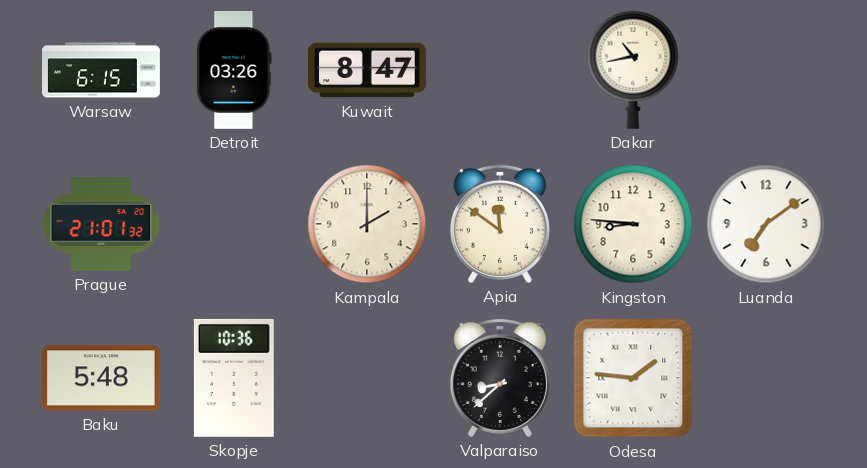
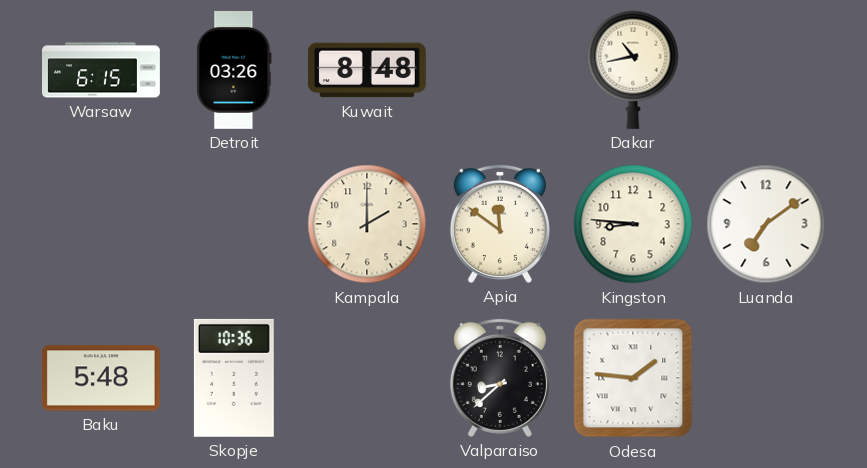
Kuwait: 8:47 -> 8:48
Prague: 21:01 -> none
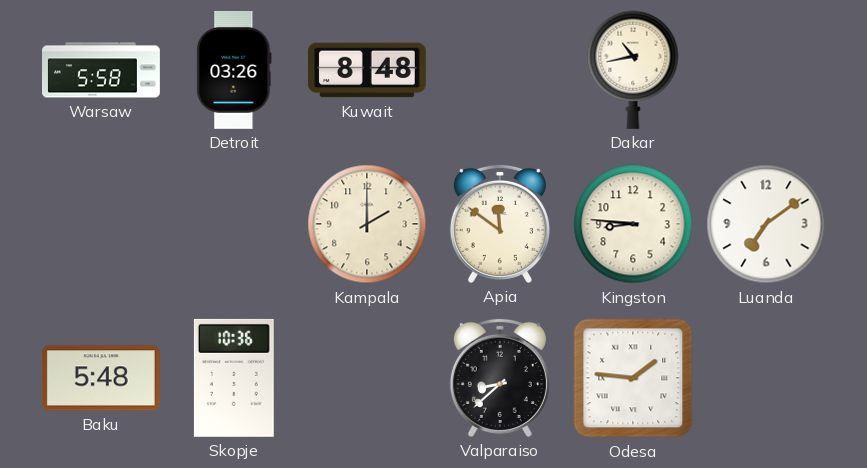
Warsaw: 6:15 -> 5:58
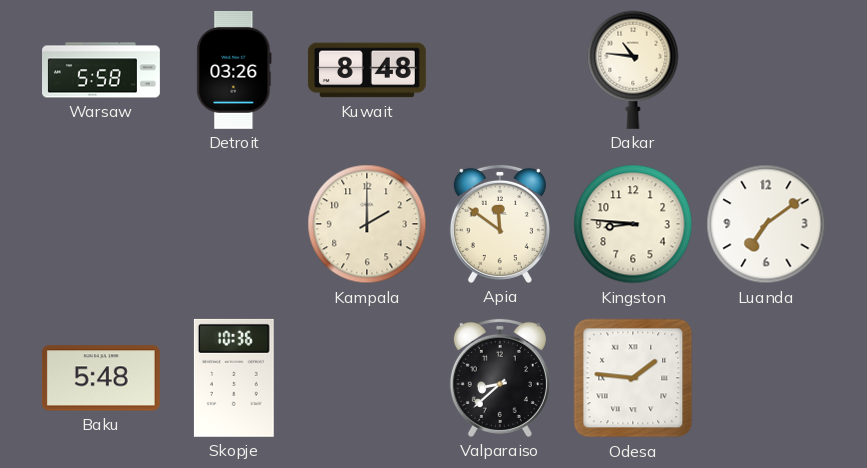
Dakar: 10:43 -> 10:46
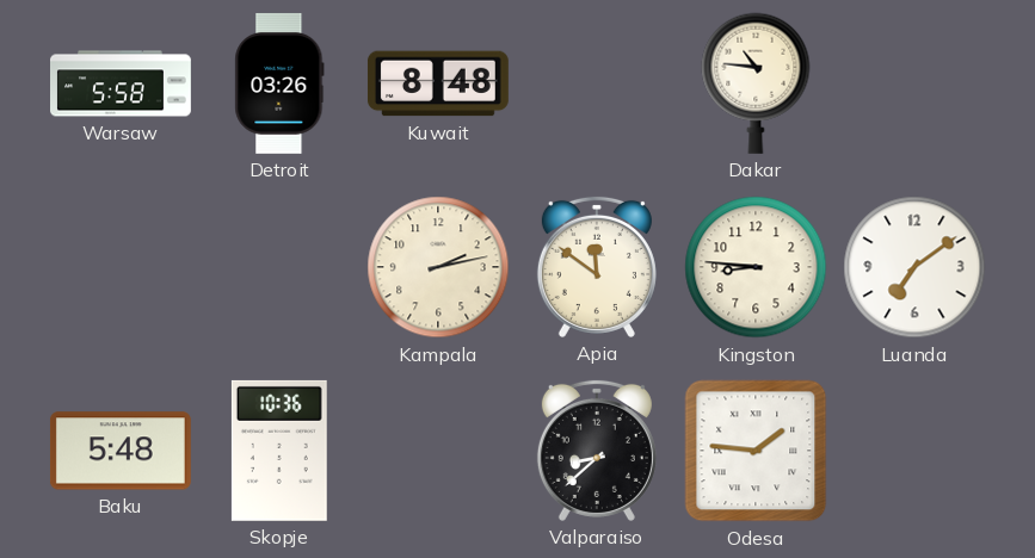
Kampala: 2:00 -> 2:13
